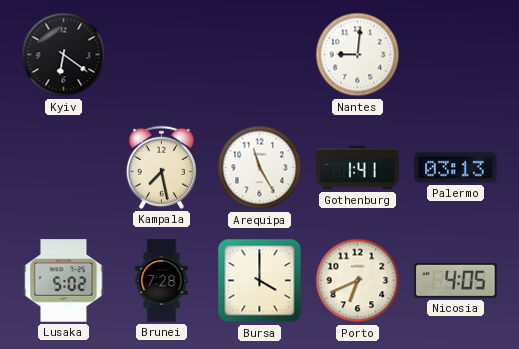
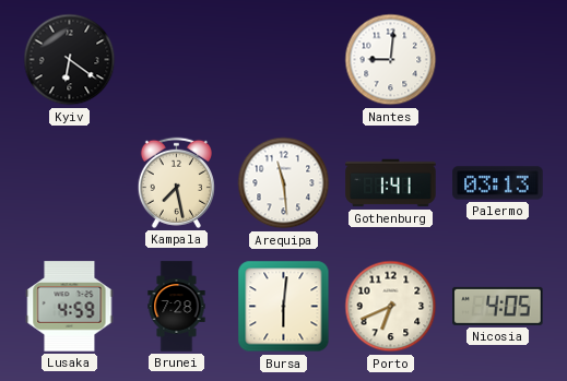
Arequipa: 11:25 -> 11:29
Lusaka: 5:02 -> 4:59
Bursa: 4:00 -> 6:01
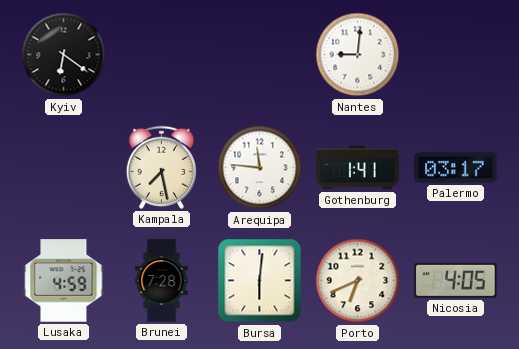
Arequipa: 11:29 -> 11:46
Palermo: 03:13 -> 03:17
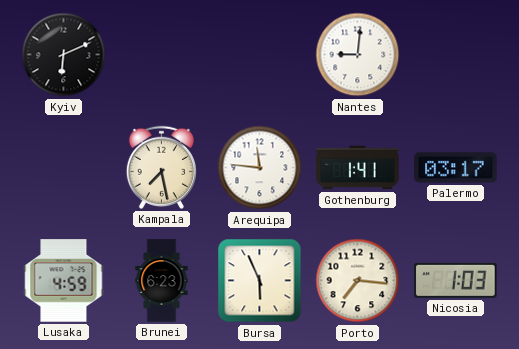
Kyiv: 6:21 -> 6:11
Brunei: 7:28 -> 6:23
Bursa: 6:01 -> 5:56
Porto: 6:41 -> 7:16
Nicosia: 4:05 -> 1:03
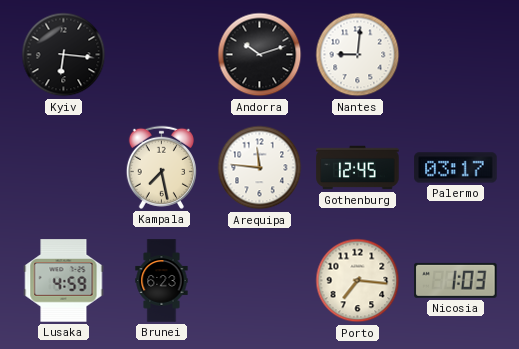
Kyiv: 6:11 -> 6:16
Andorra: none -> 10:12
Gothenburg: 1:41 -> 12:45
Bursa: 5:56 -> none
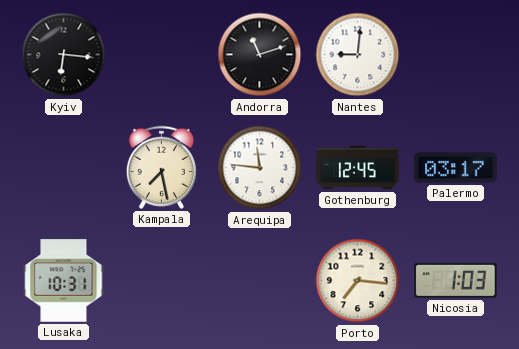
Andorra: 10:12 -> 11:12
Lusaka: 4:59 -> 10:31
Brunei: 6:23 -> none
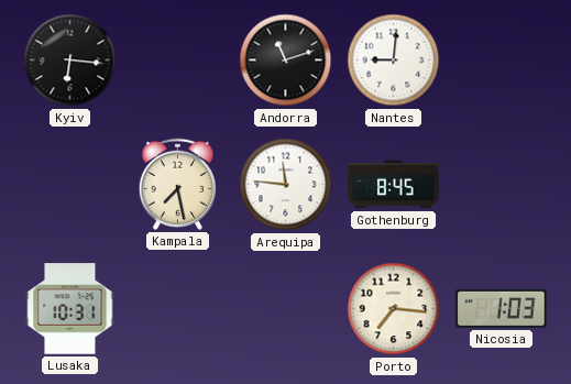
Gothenburg: 12:45 -> 8:45
Palermo: 03:17 -> none
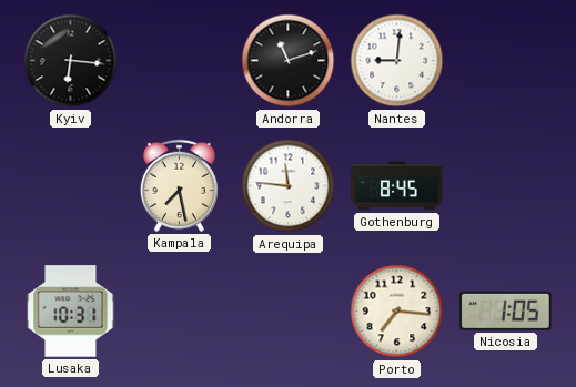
Nicosia: 1:03 -> 1:05
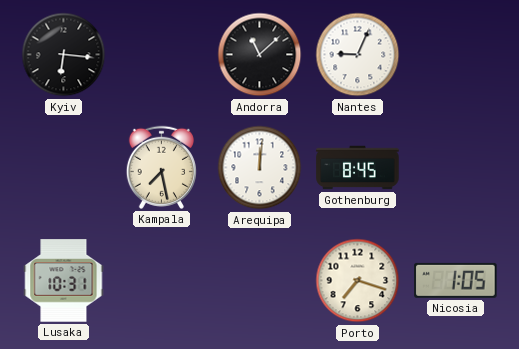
Andorra: 11:12 -> 11:08
Nantes: 9:01 -> 9:04
Arequipa: 11:46 -> 12:01
Porto: 7:16 -> 7:18
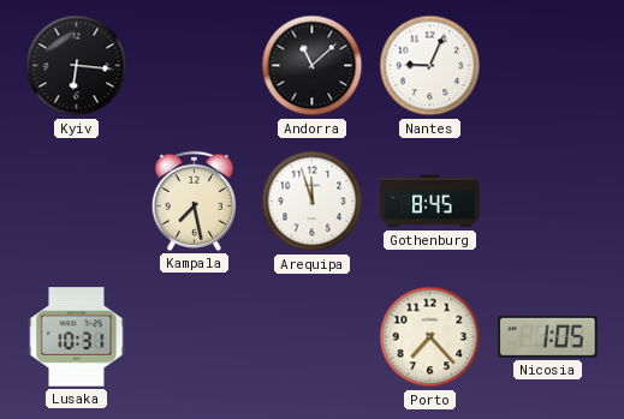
Arequipa: 12:01 -> 11:57
Porto: 7:18 -> 7:23
